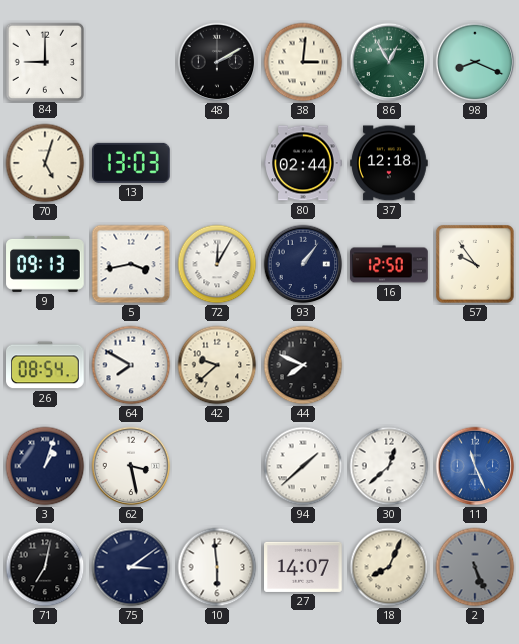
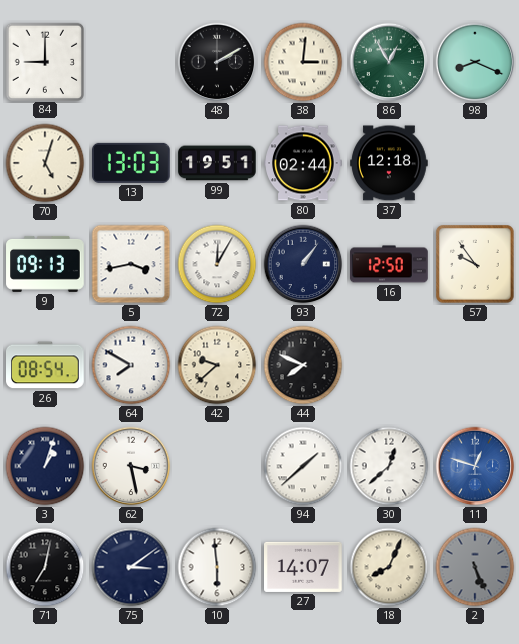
99: none -> 19:51
11: 11:26 -> 12:48
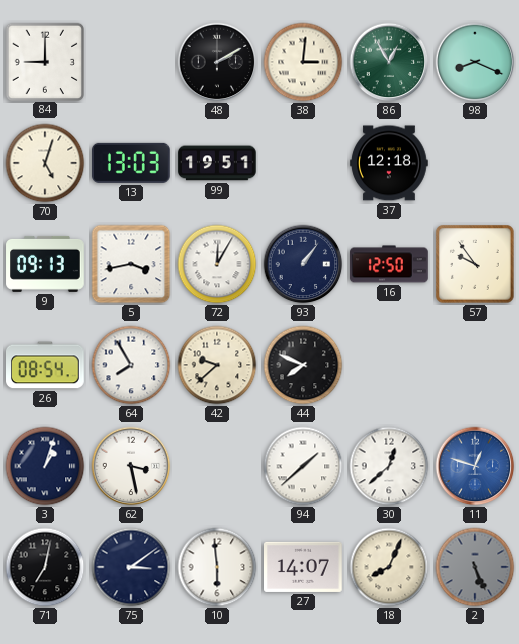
80: 02:44 -> none
64: 7:50 -> 7:55
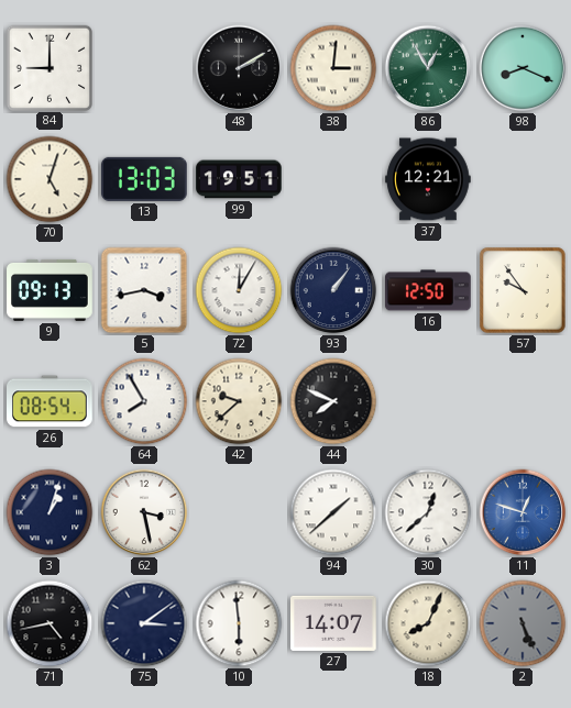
37: 12:18 -> 12:21
71: 7:02 -> 4:43
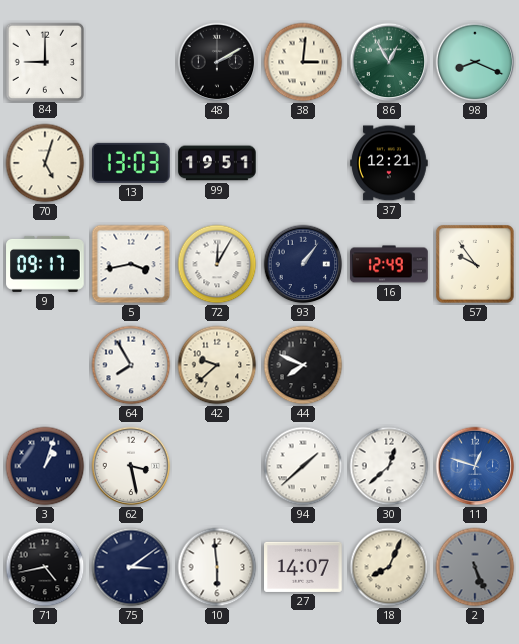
9: 09:13 -> 09:17
16: 12:50 -> 12:49
26: 08:54 -> none
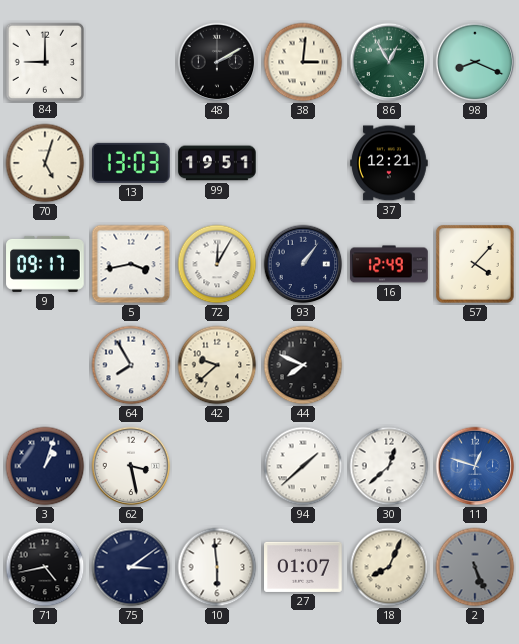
57: 9:54 -> 4:07
27: 14:07 -> 01:07
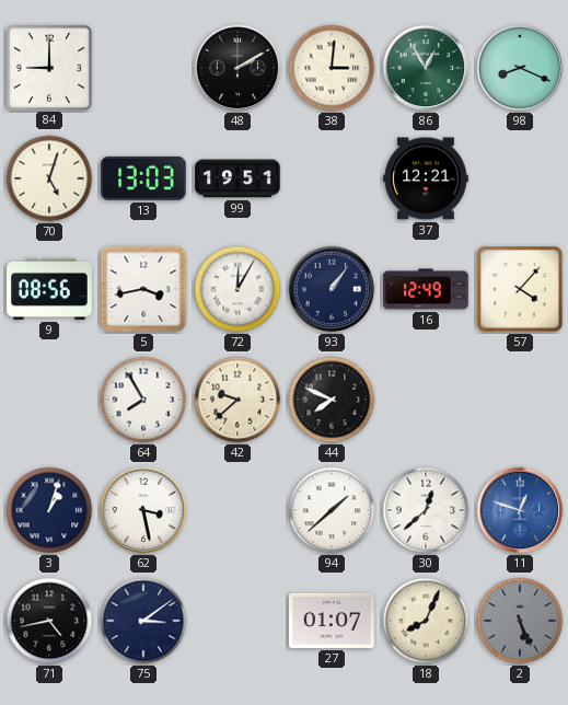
9: 09:17 -> 08:56
10: 5:59 -> none
